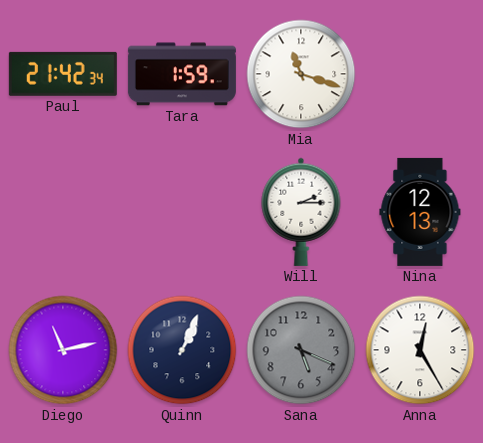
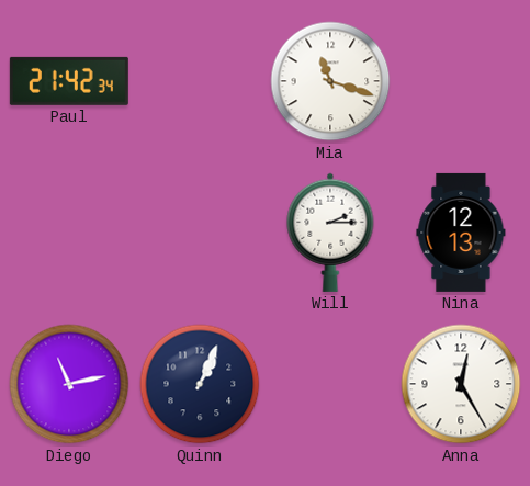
Tara: 1:59 -> none
Sana: 5:19 -> none
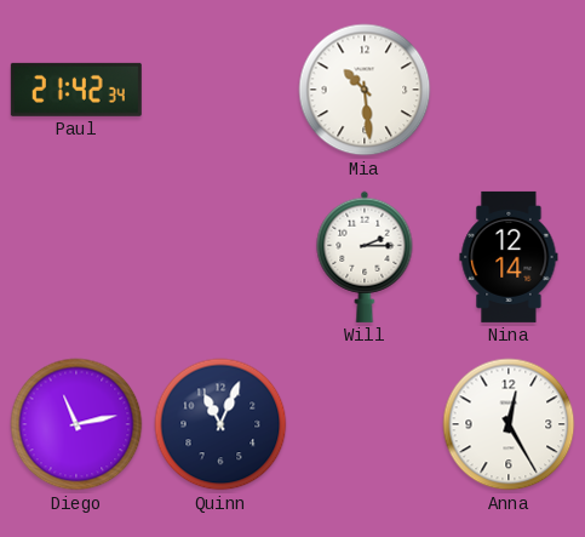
Mia: 11:18 -> 10:29
Nina: 12:13 -> 12:14
Quinn: 1:04 -> 11:04
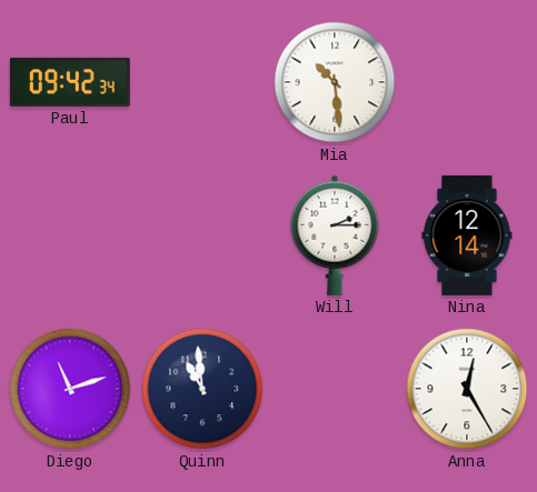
Paul: 21:42 -> 09:42
Diego: 11:13 -> 11:12
Quinn: 11:04 -> 10:59
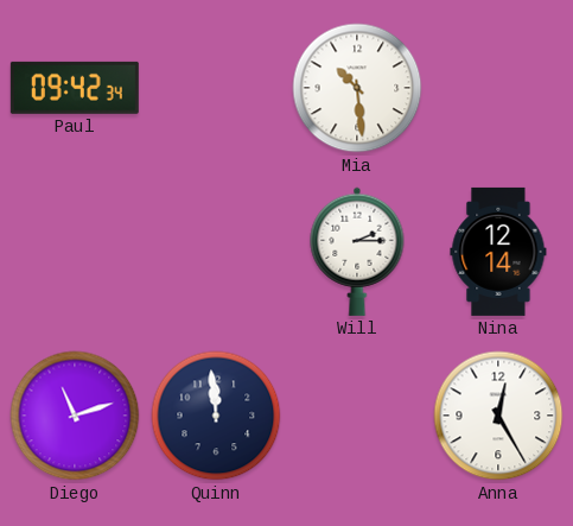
Quinn: 10:59 -> 11:59
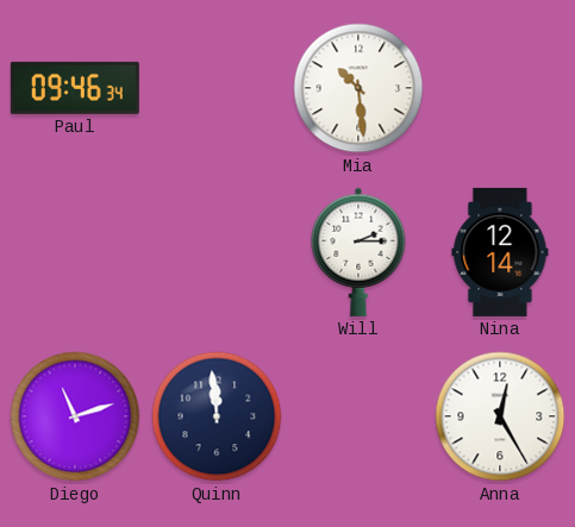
Paul: 09:42 -> 09:46
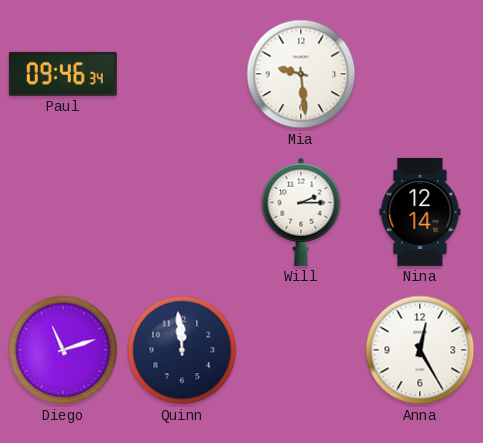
Mia: 10:29 -> 9:29
